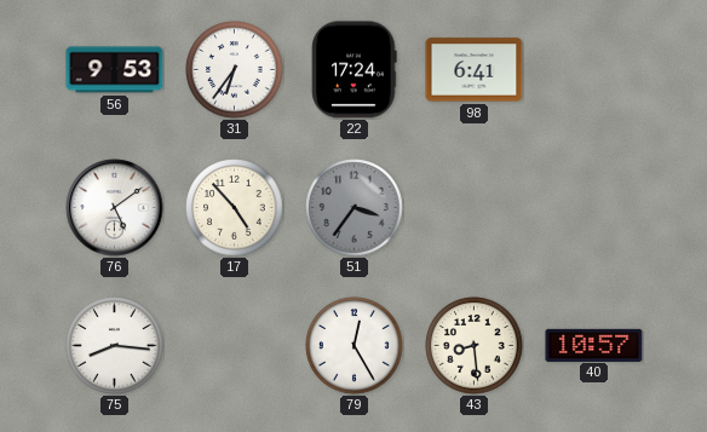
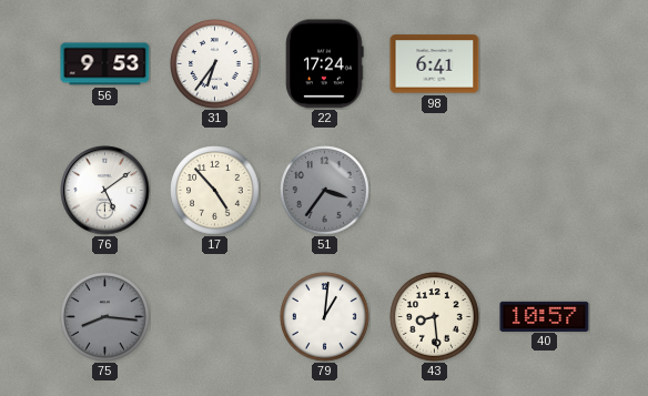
75 dial: white -> grey
79: 12:25 -> 1:01
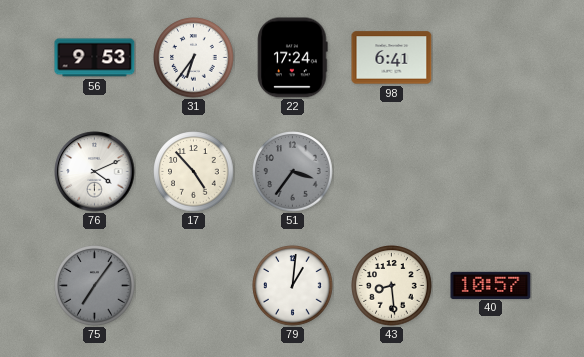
76: 5:09 -> 4:11
75: 8:16 -> 7:06
